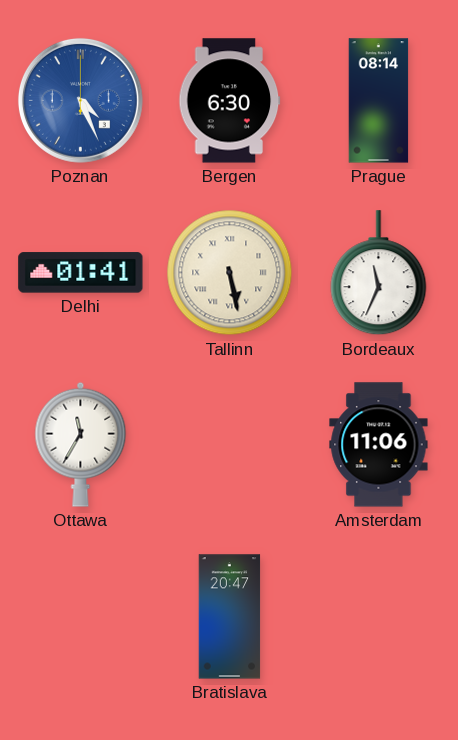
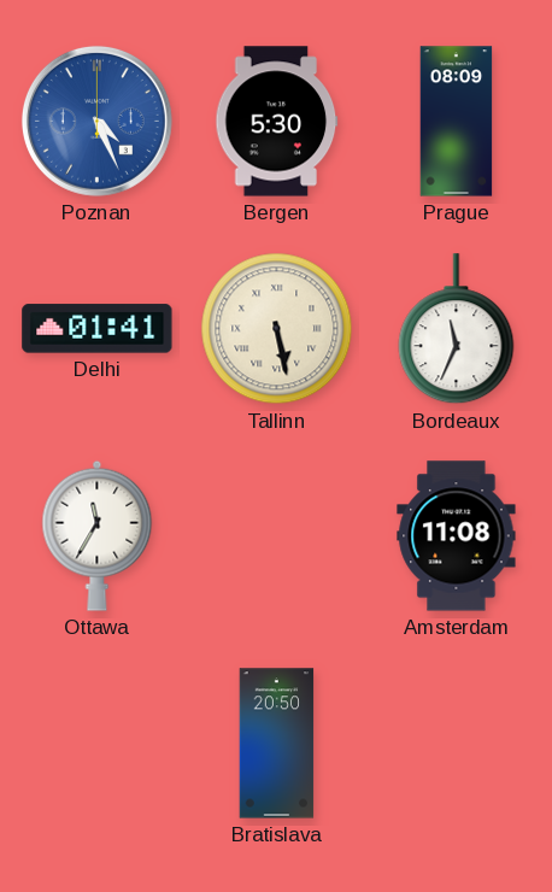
Bergen: 6:30 -> 5:30
Prague: 08:14 -> 08:09
Amsterdam: 11:06 -> 11:08
Bratislava: 20:47 -> 20:50
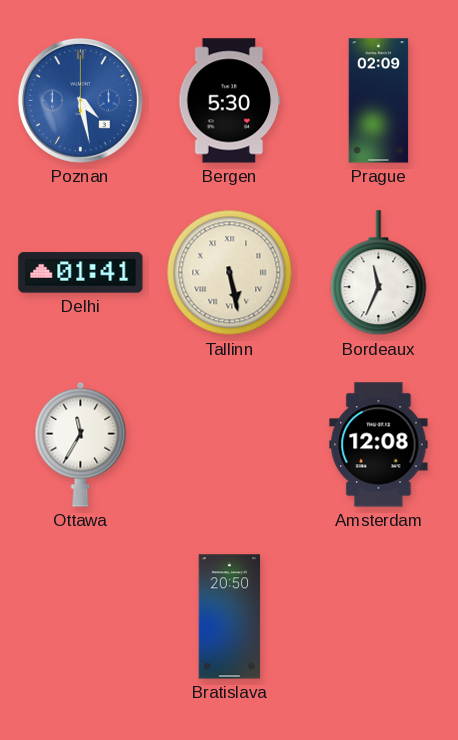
Poznan: 4:26 -> 4:28
Prague: 08:09 -> 02:09
Amsterdam: 11:08 -> 12:08
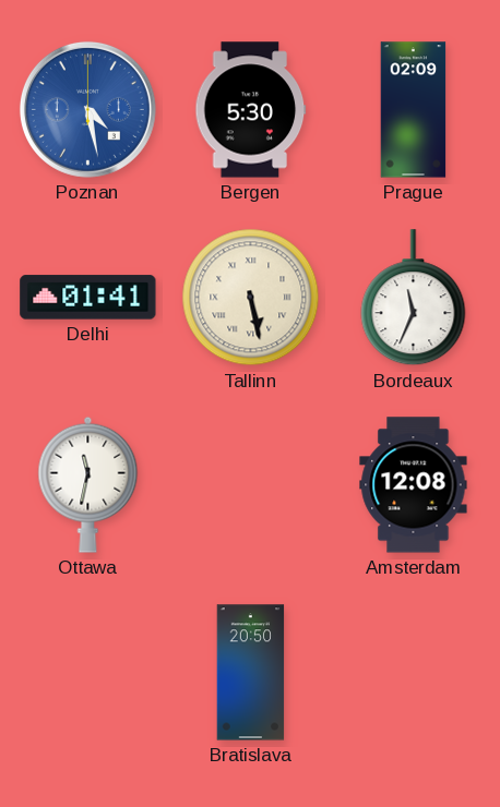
Ottawa: 11:35 -> 11:32
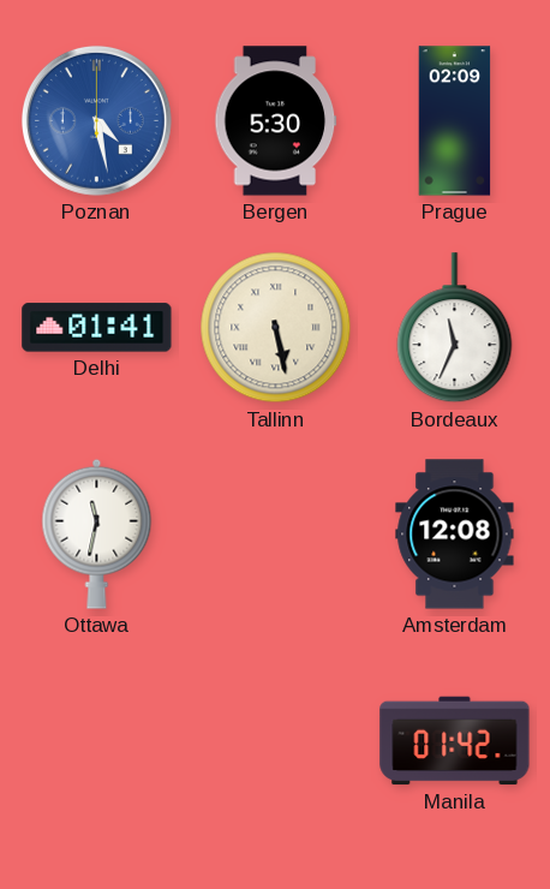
Bratislava: 20:50 -> none
Manila: none -> 01:42
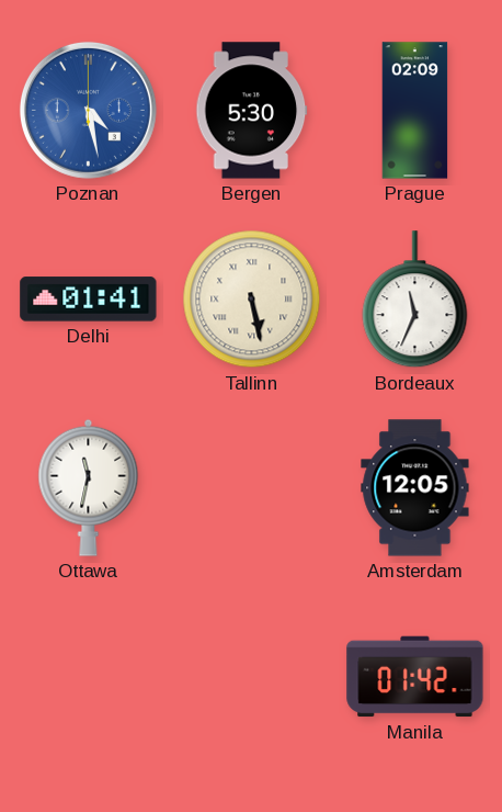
Amsterdam: 12:08 -> 12:05
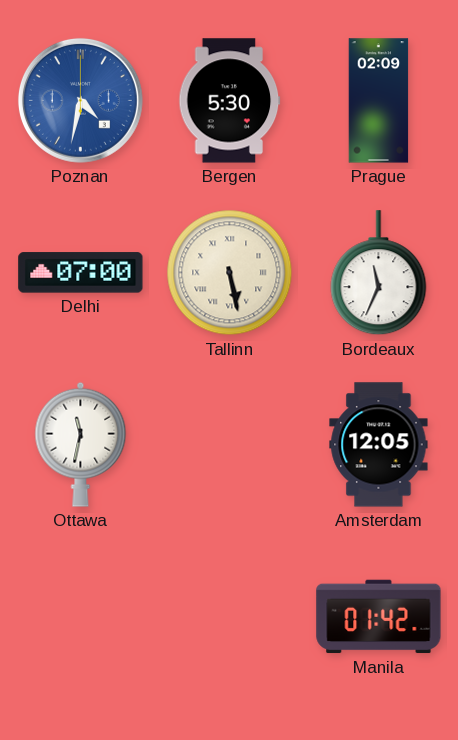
Poznan: 4:28 -> 4:32
Delhi: 01:41 -> 07:00
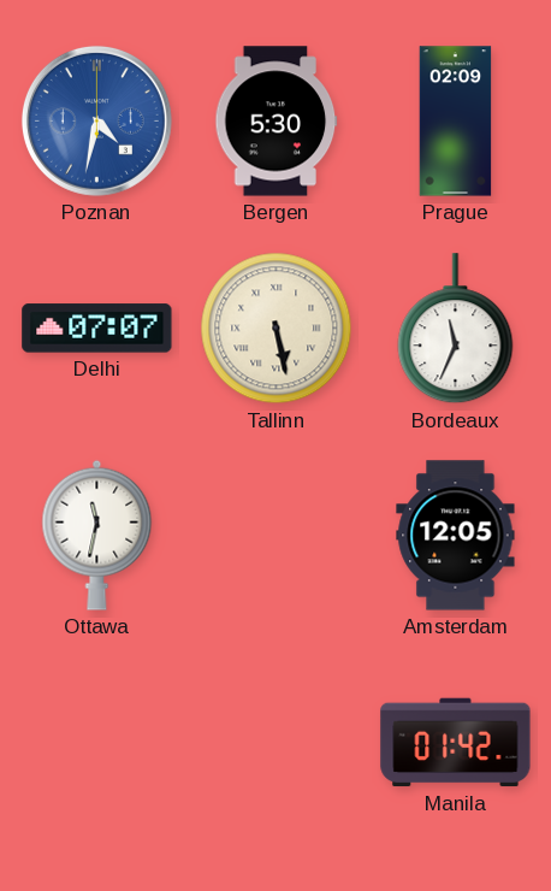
Delhi: 07:00 -> 07:07
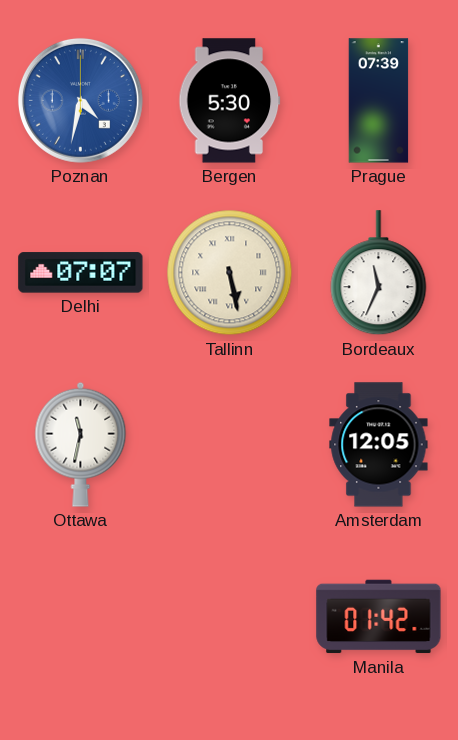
Prague: 02:09 -> 07:39
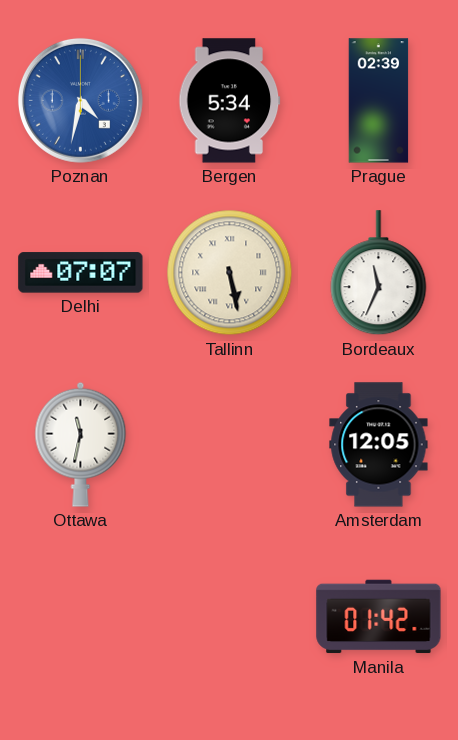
Bergen: 5:30 -> 5:34
Prague: 07:39 -> 02:39
